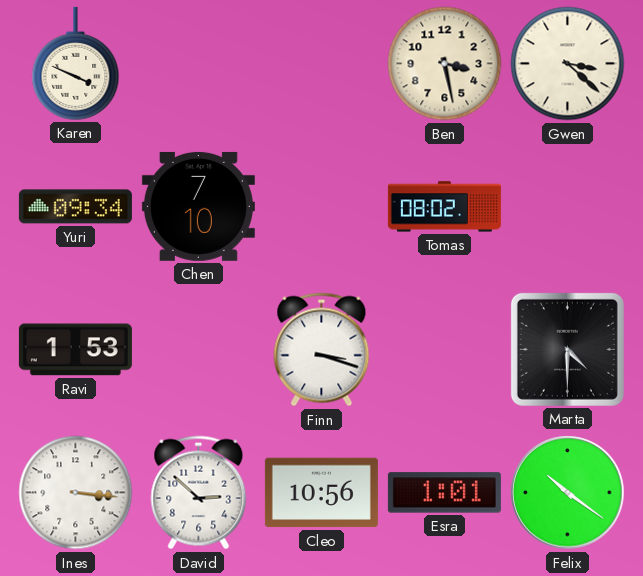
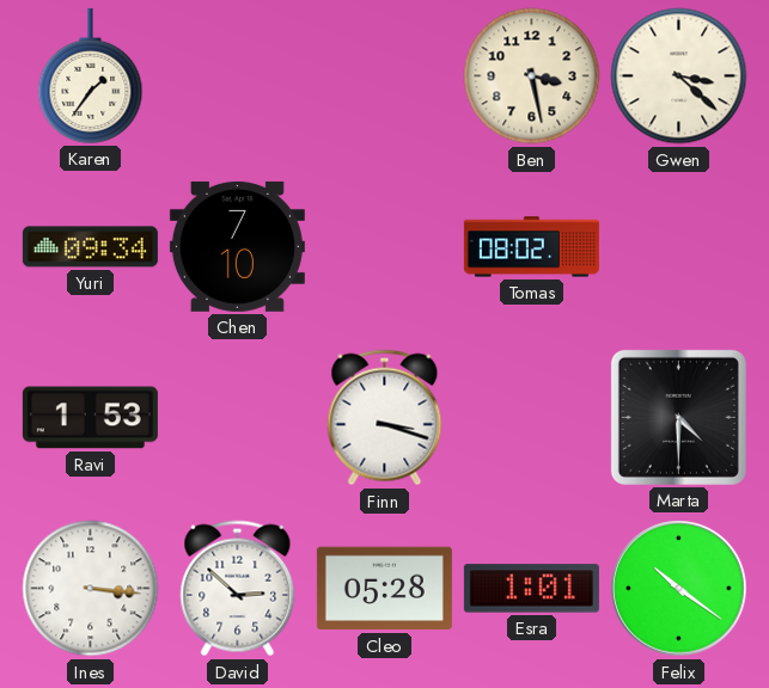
Karen: 3:49 -> 1:36
Cleo: 10:56 -> 05:28
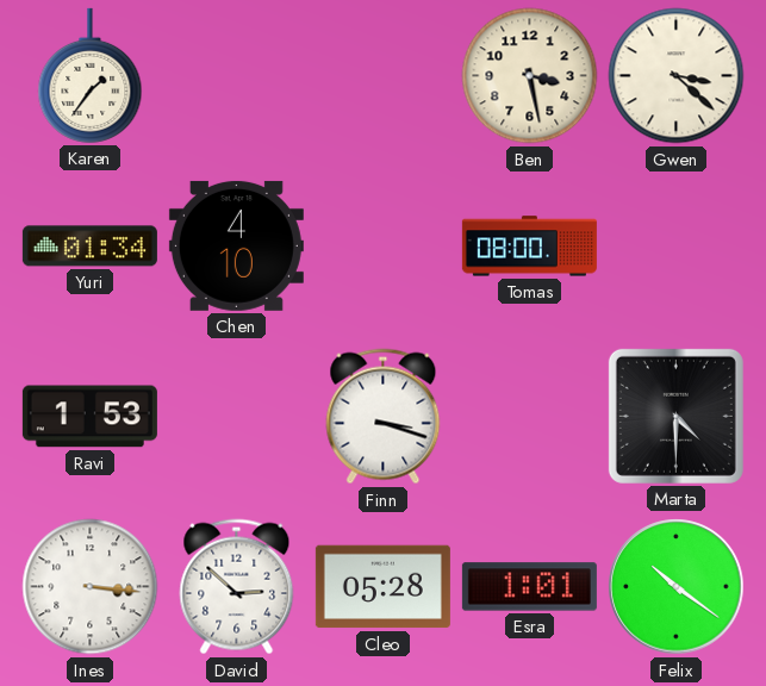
Yuri: 09:34 -> 01:34
Chen: 7:10 -> 4:10
Tomas: 08:02 -> 08:00
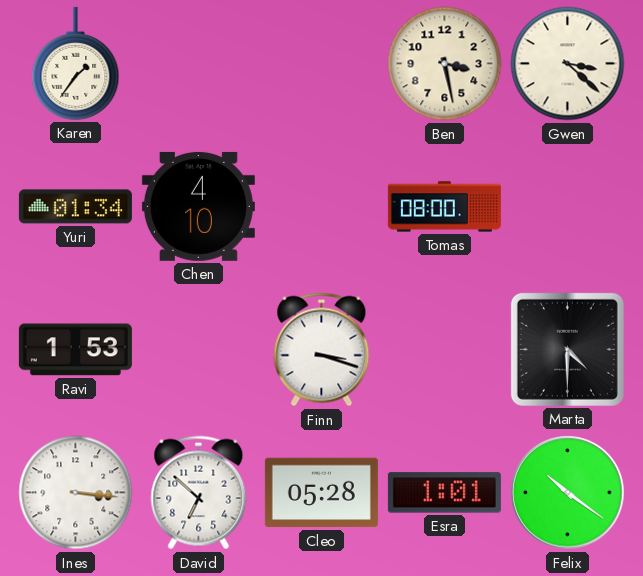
David: 2:52 -> 6:52
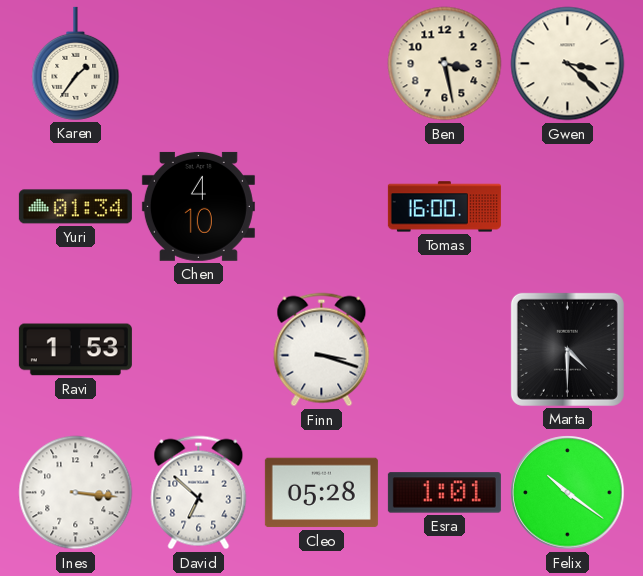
Tomas: 08:00 -> 16:00
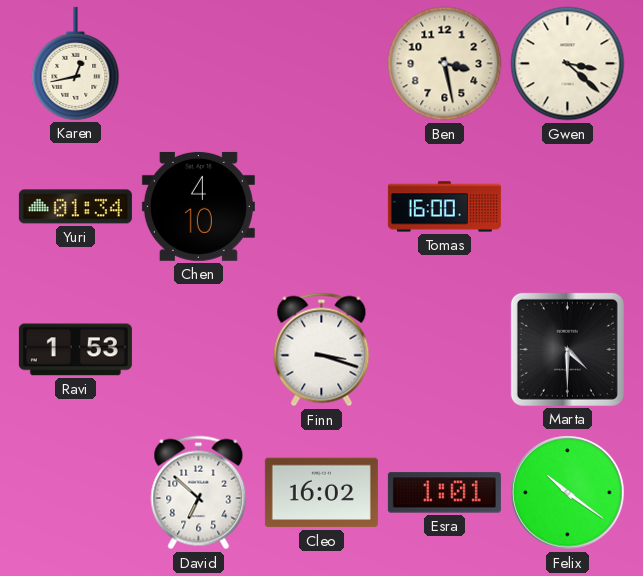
Karen: 1:36 -> 12:43
Ines: 3:16 -> none
Cleo: 05:28 -> 16:02
